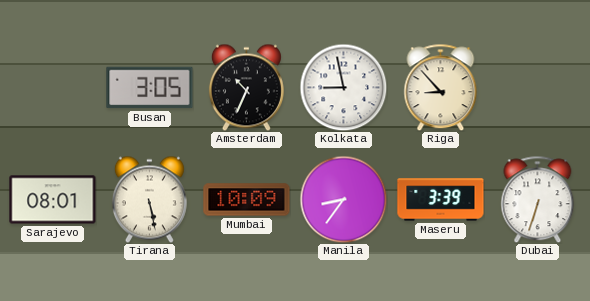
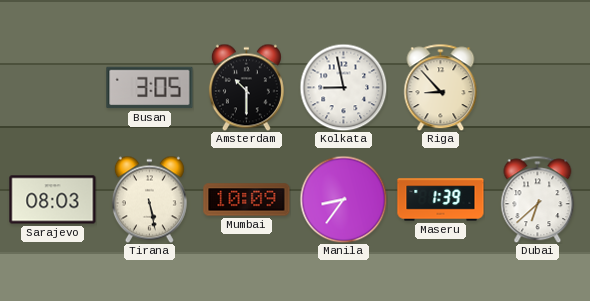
Amsterdam: 10:34 -> 10:30
Sarajevo: 08:01 -> 08:03
Maseru: 3:39 -> 1:39
Dubai: 6:33 -> 6:38
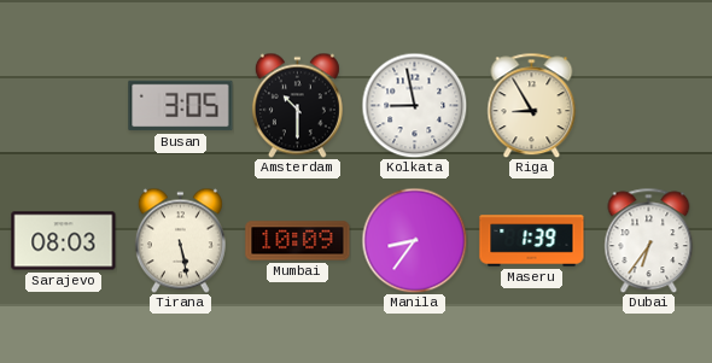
Riga: 8:53 -> 8:55
Dubai: 6:38 -> 6:36
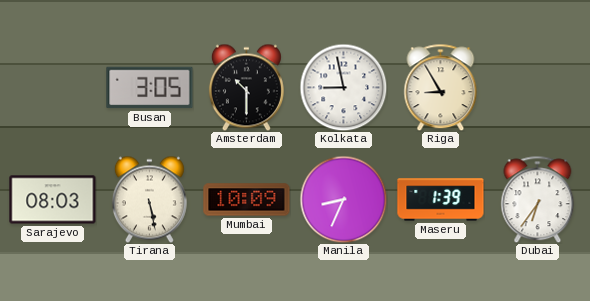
Manila: 8:36 -> 8:34
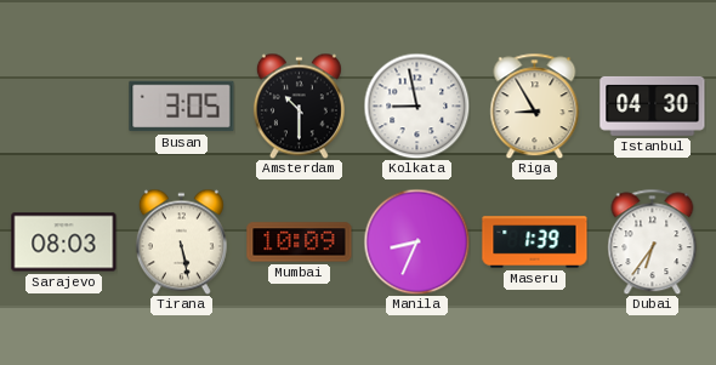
Istanbul: none -> 04:30
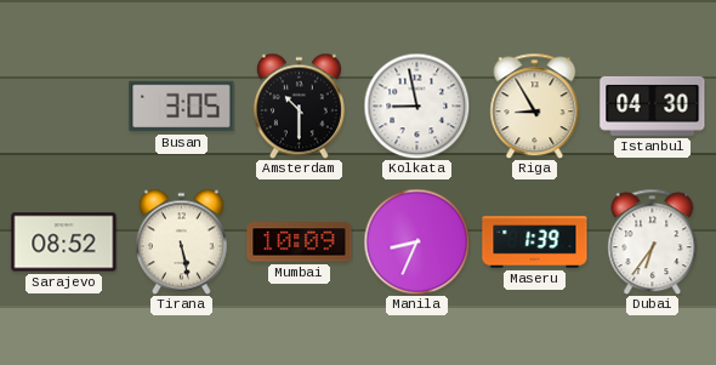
Sarajevo: 08:03 -> 08:52
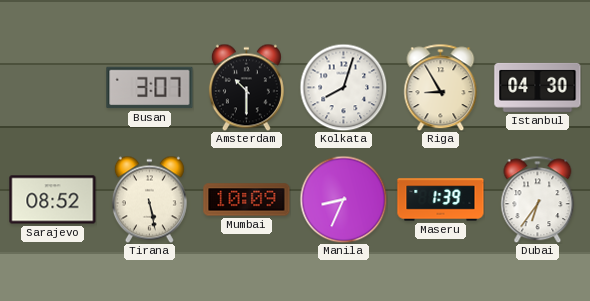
Busan: 3:05 -> 3:07
Kolkata: 8:58 -> 8:03
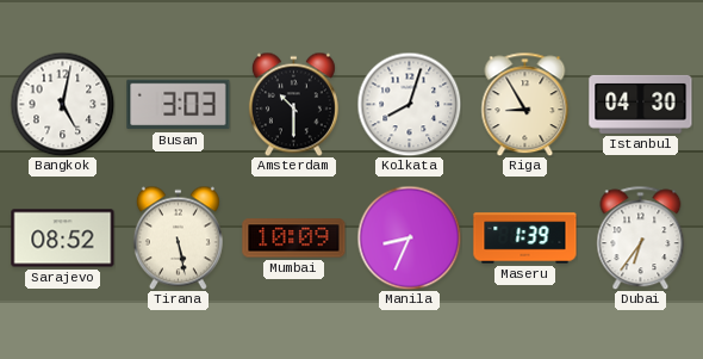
Bangkok: none -> 5:02
Busan: 3:07 -> 3:03
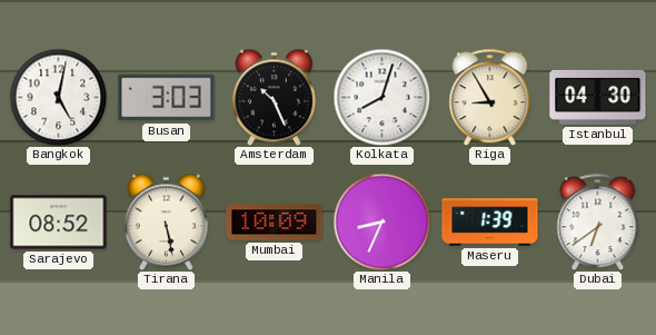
Amsterdam: 10:30 -> 10:26
Dubai: 6:36 -> 6:39
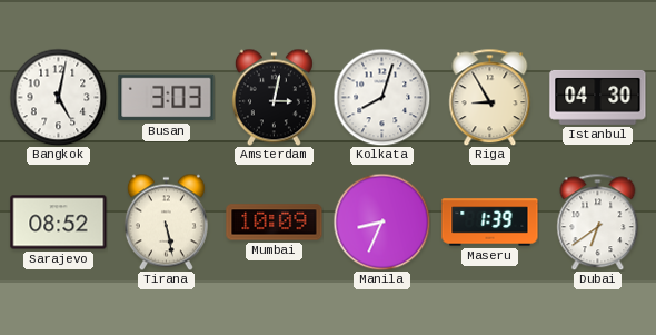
Amsterdam: 10:26 -> 3:02
